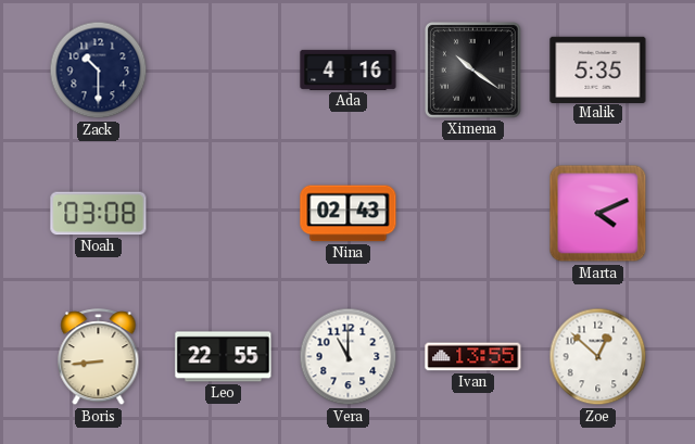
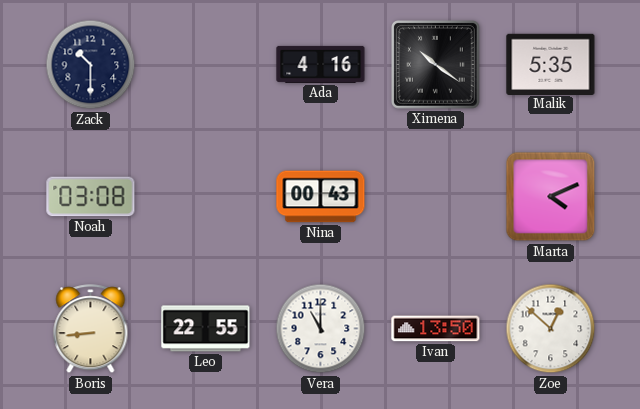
Nina: 02:43 -> 00:43
Ivan: 13:55 -> 13:50
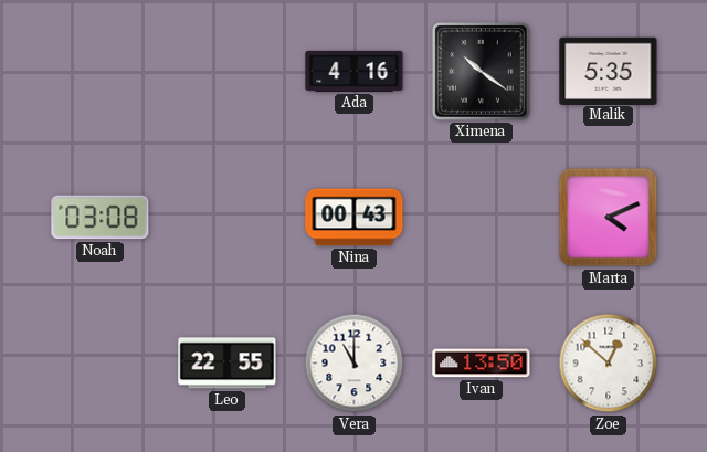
Zack: 10:30 -> none
Boris: 8:44 -> none
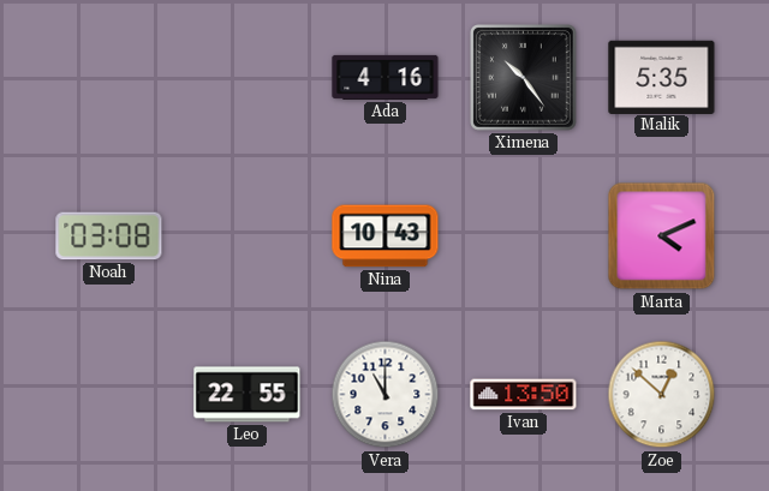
Ximena: 10:21 -> 10:24
Nina: 00:43 -> 10:43
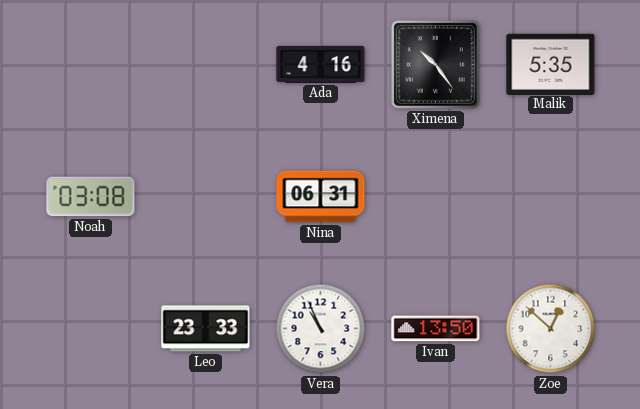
Nina: 10:43 -> 06:31
Marta: 4:11 -> none
Leo: 22:55 -> 23:33
Vera: 11:00 -> 10:56
